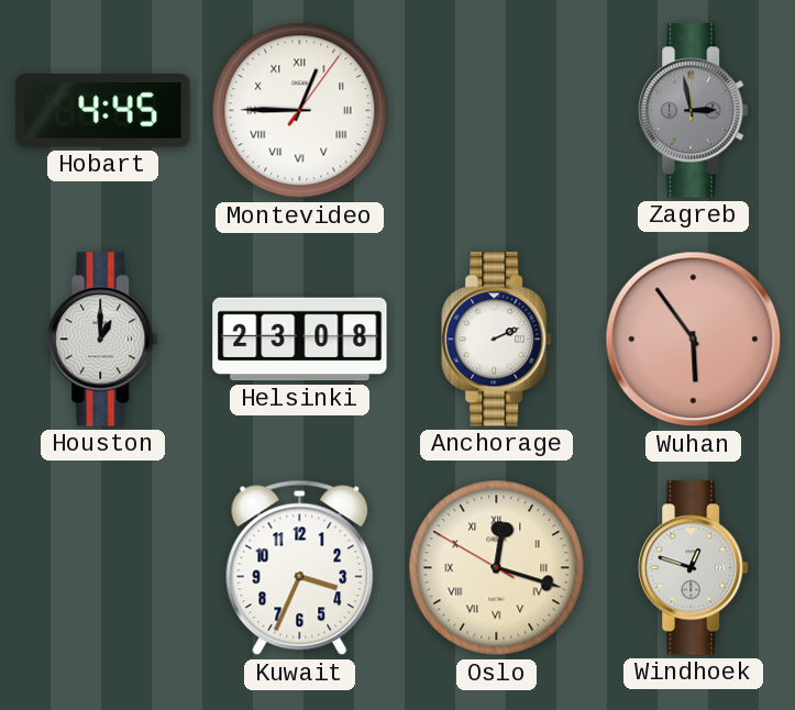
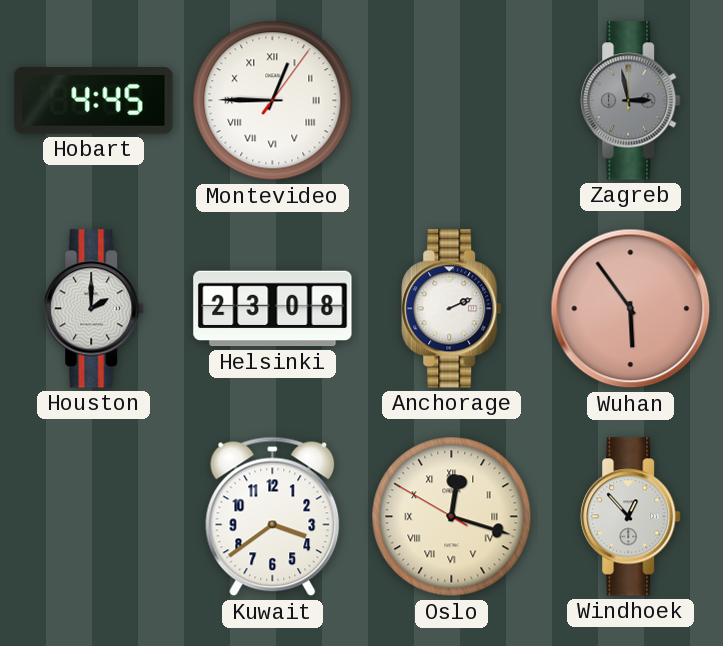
Houston: 1:00 -> 2:00
Kuwait: 3:34 -> 3:39
Windhoek: 12:48 -> 12:53
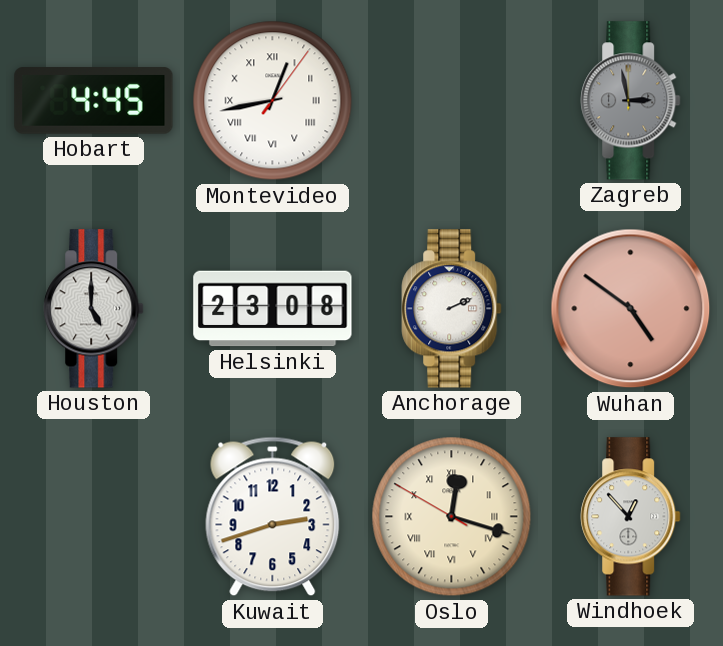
Montevideo: 12:45 -> 12:43
Houston: 2:00 -> 5:00
Wuhan: 5:54 -> 4:51
Kuwait: 3:39 -> 2:42
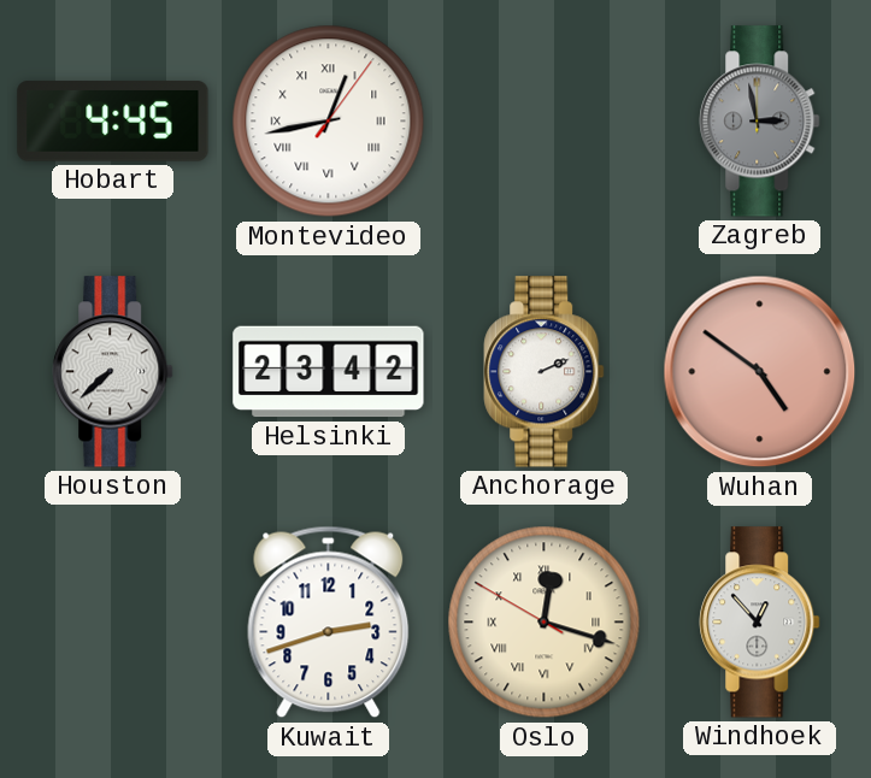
Houston: 5:00 -> 7:38
Helsinki: 23:08 -> 23:42
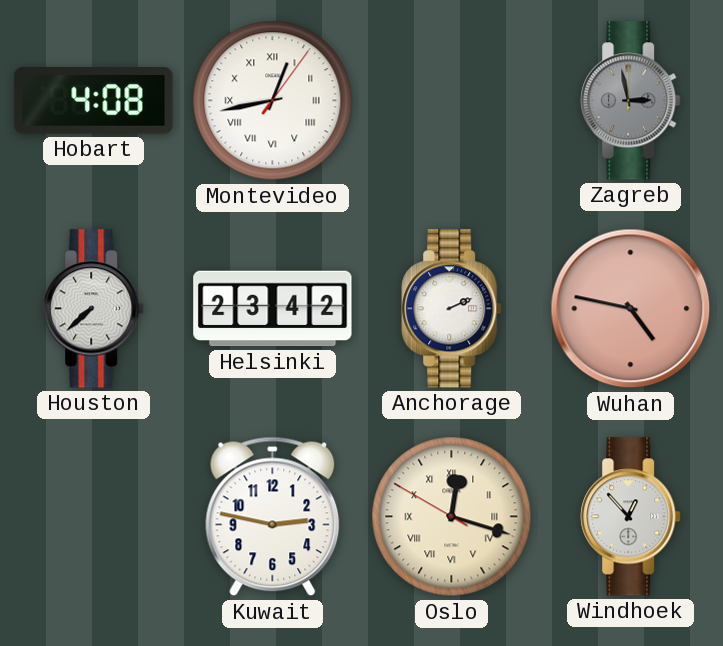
Hobart: 4:45 -> 4:08
Wuhan: 4:51 -> 4:47
Kuwait: 2:42 -> 2:47
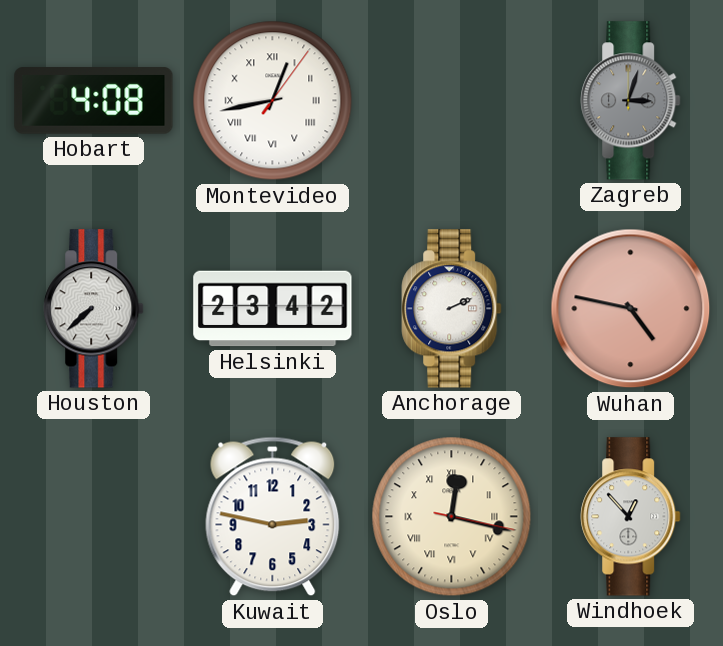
Zagreb: 2:58 -> 3:03
Oslo: 12:17:50 -> 12:17:17
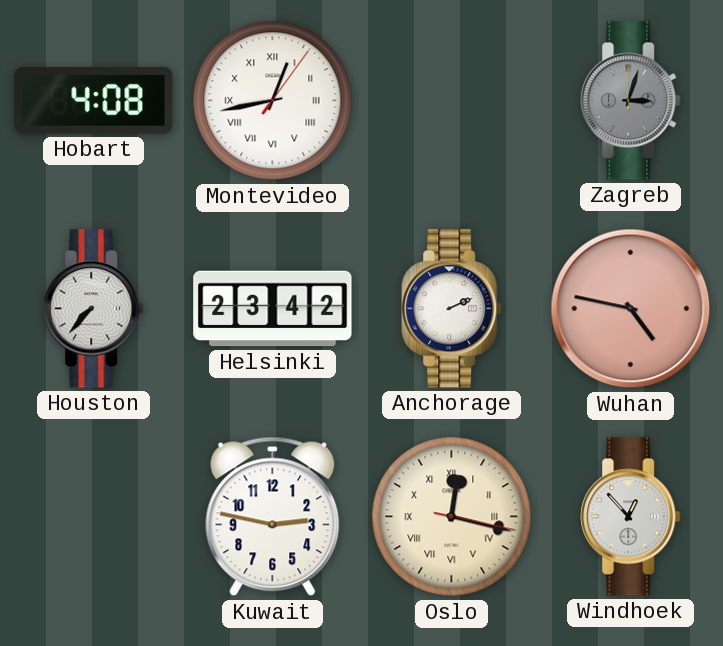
Houston: 7:38 -> 7:37
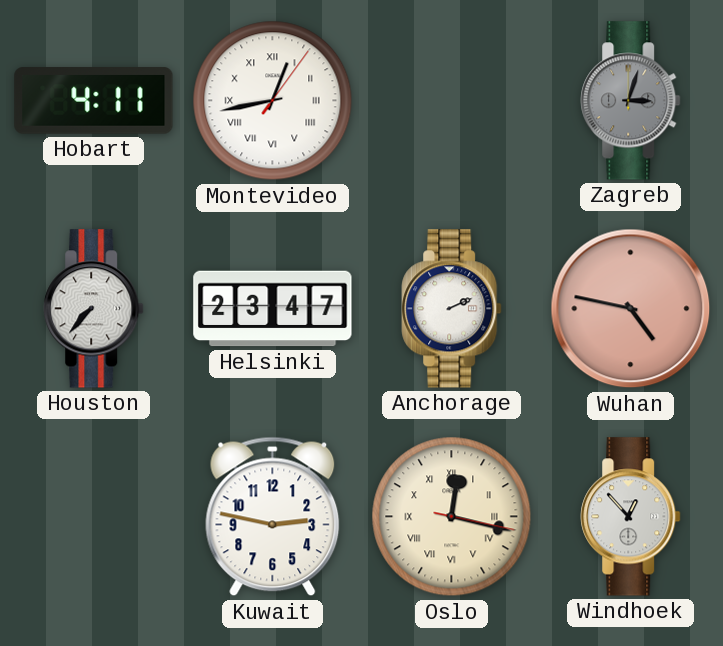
Hobart: 4:08 -> 4:11
Helsinki: 23:42 -> 23:47
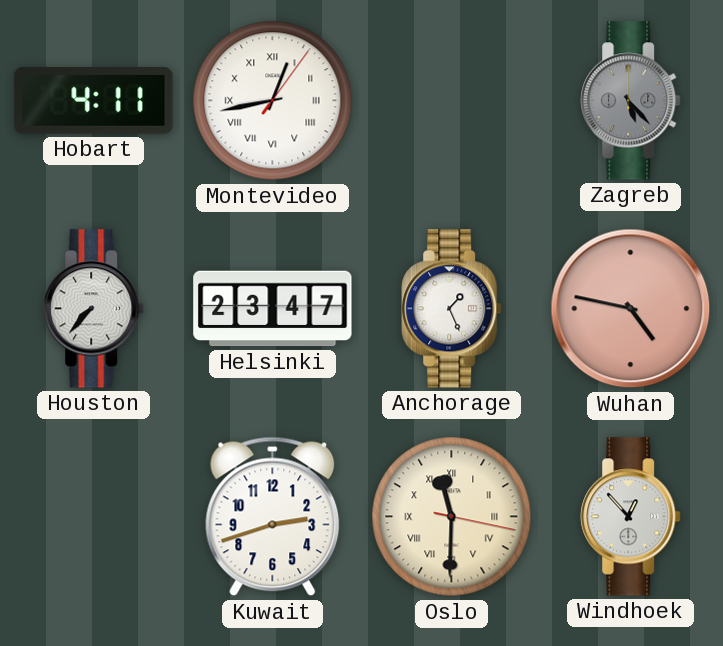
Zagreb: 3:03 -> 5:23
Anchorage: 2:11 -> 1:26
Kuwait: 2:47 -> 2:42
Oslo: 12:17 -> 11:30
